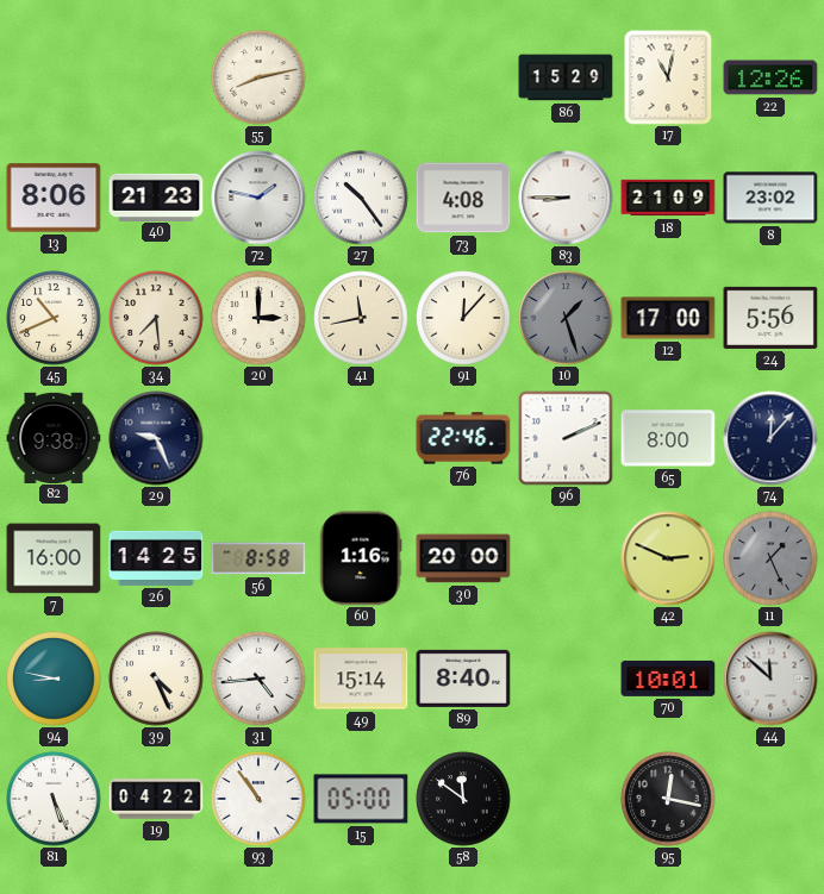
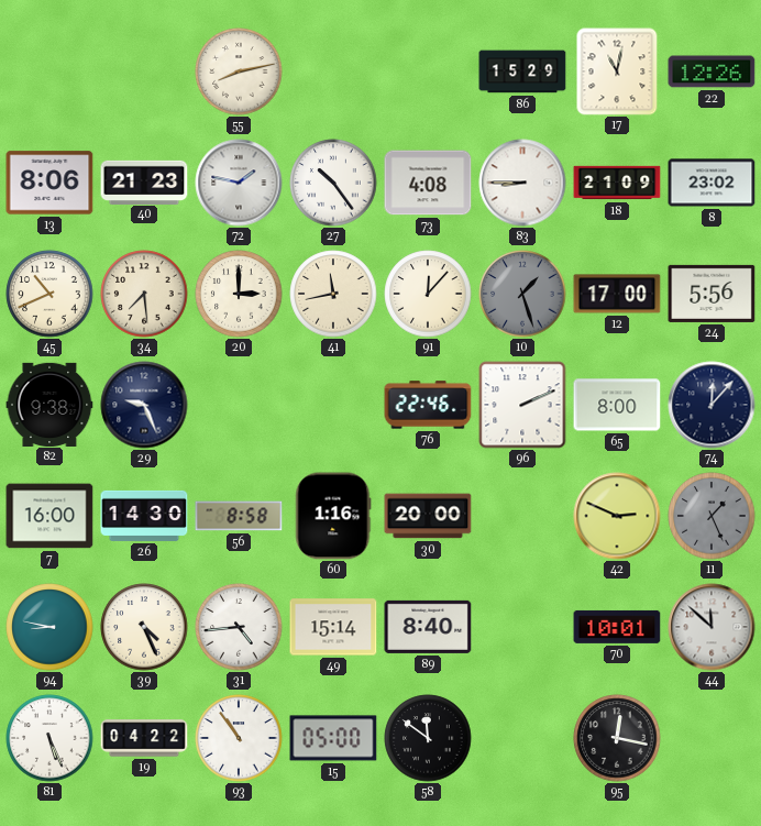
26: 14:25 -> 14:30
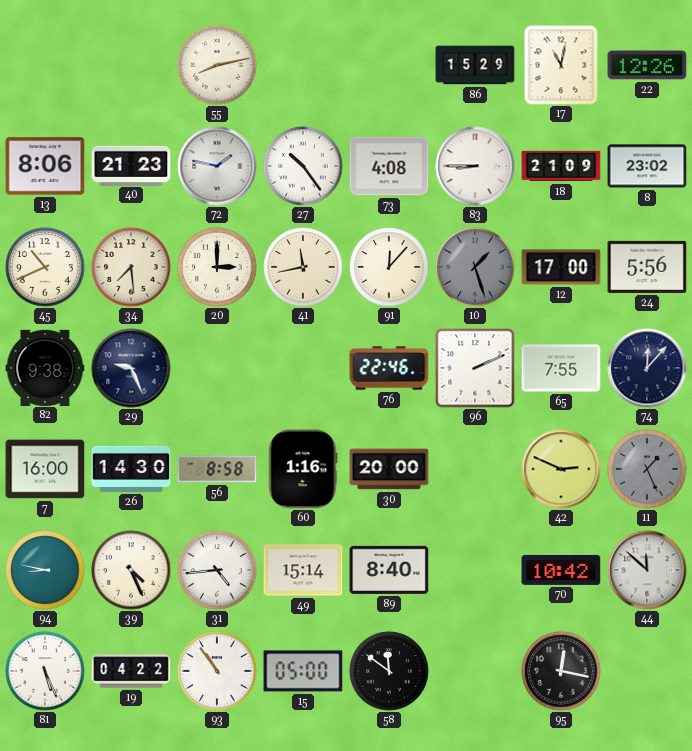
65: 8:00 -> 7:55
70: 10:01 -> 10:42
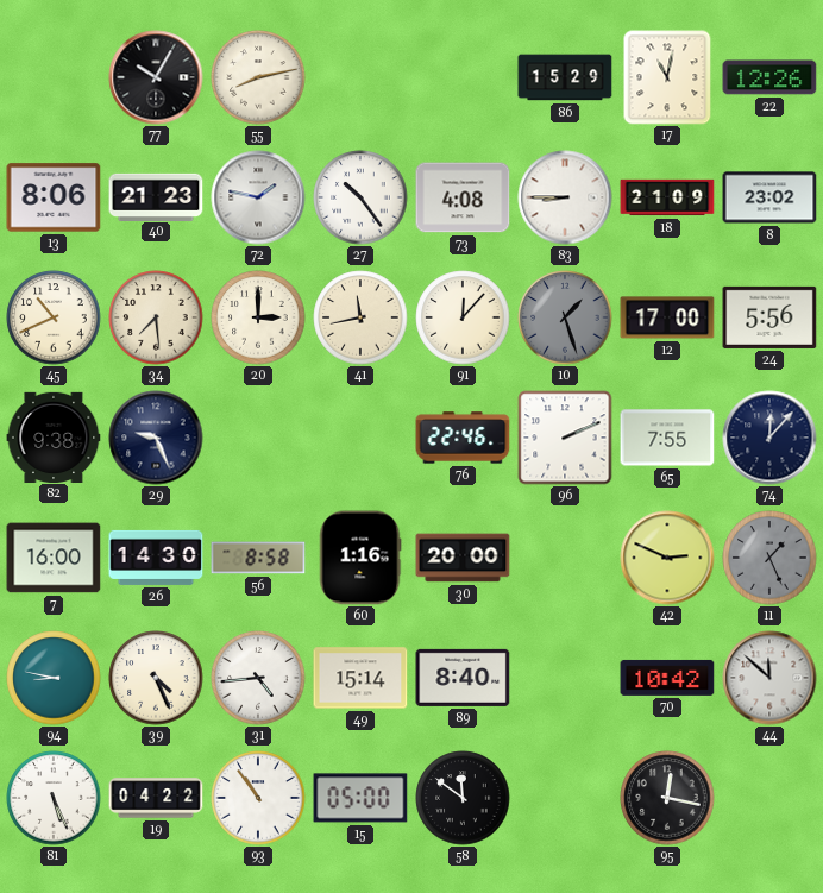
77: none -> 10:05
